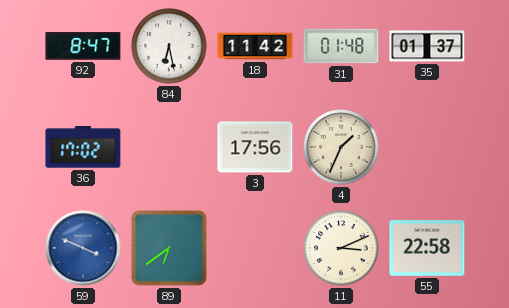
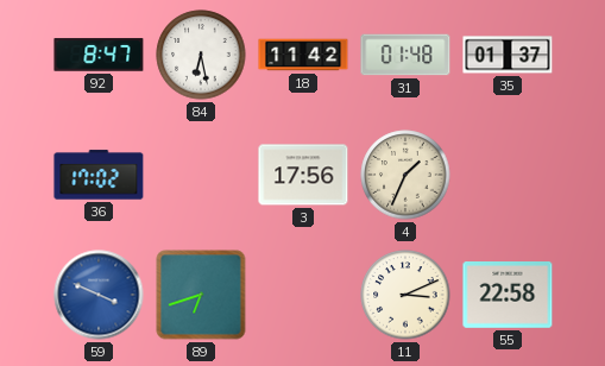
89: 6:39 -> 6:42
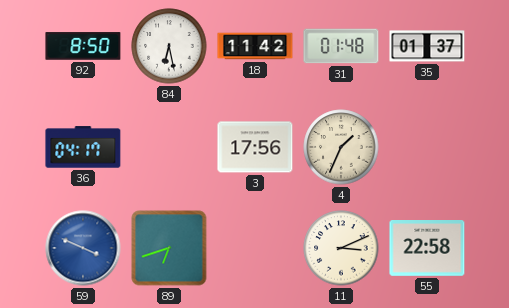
92: 8:47 -> 8:50
36: 17:02 -> 04:17
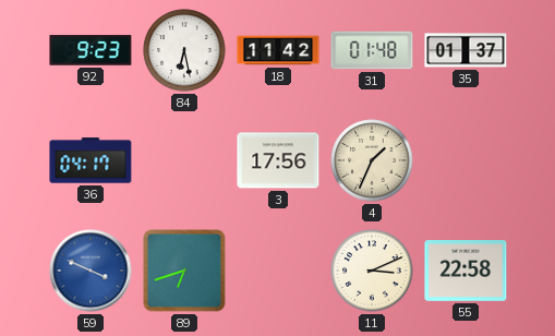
92: 8:50 -> 9:23
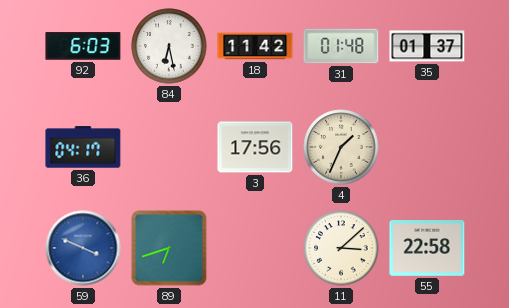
92: 9:23 -> 6:03
11: 3:11 -> 3:08
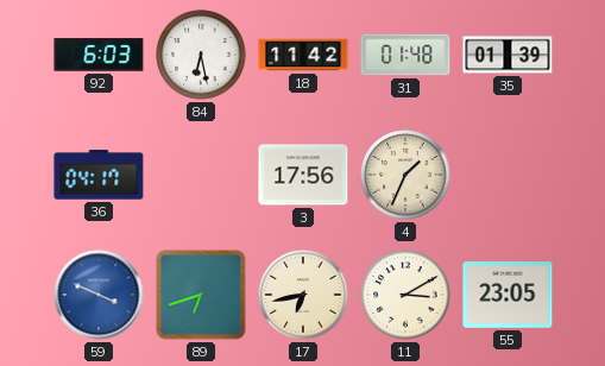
35: 01:37 -> 01:39
17: none -> 6:43
11: 3:08 -> 3:10
55: 22:58 -> 23:05
